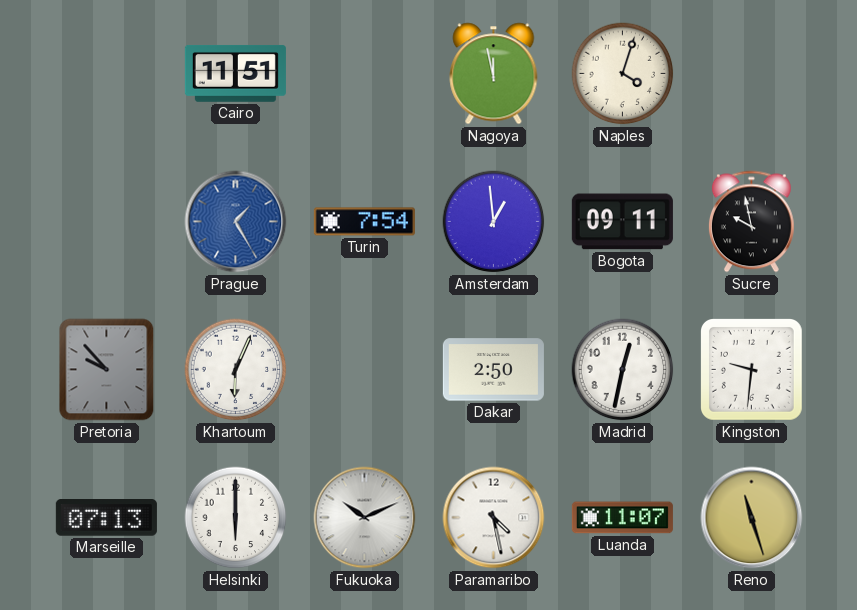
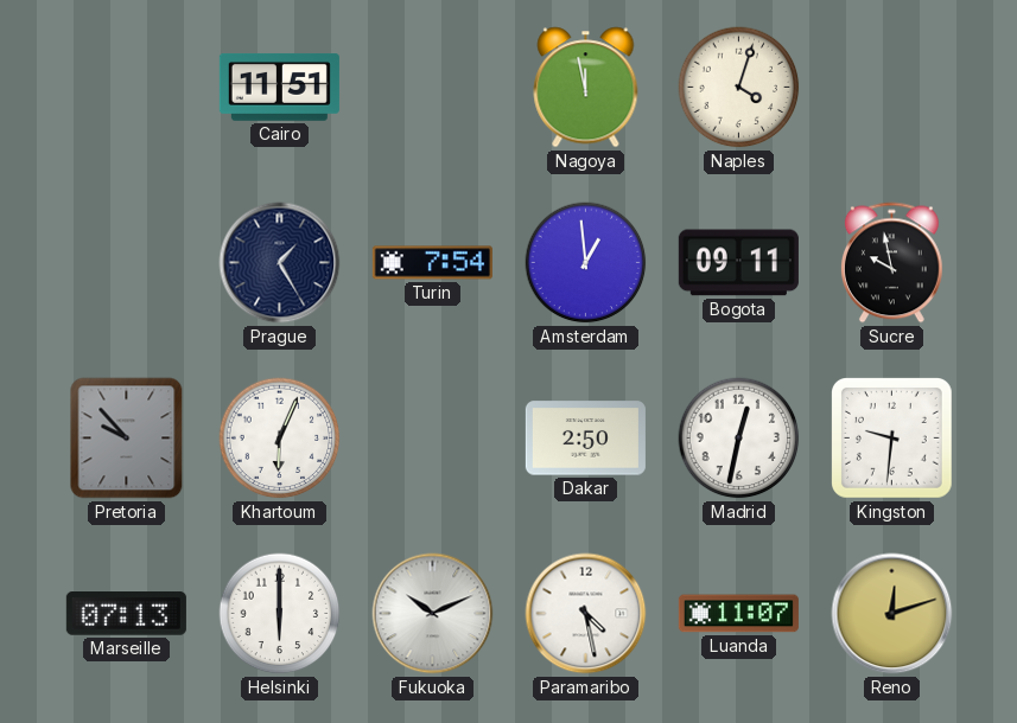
Prague dial: blue -> navy
Reno: 11:27 -> 12:12
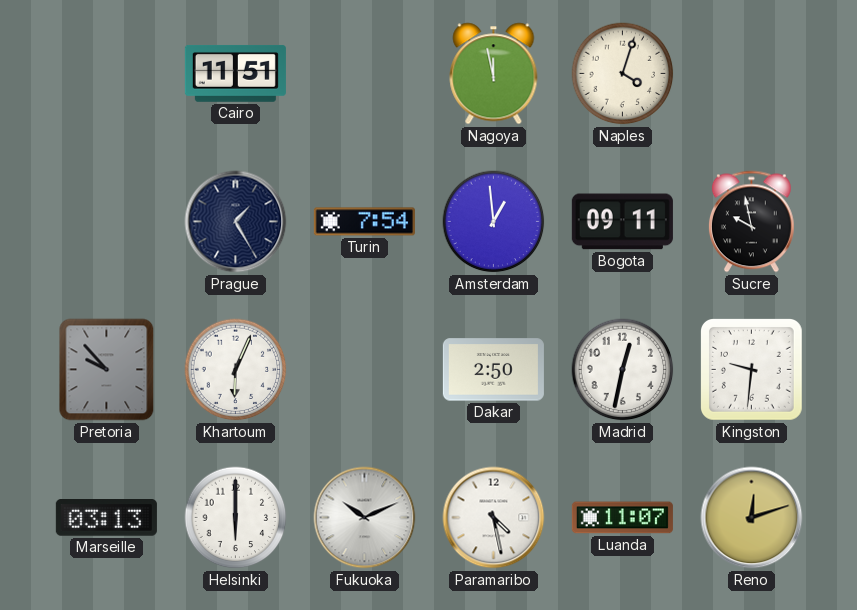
Marseille: 07:13 -> 03:13
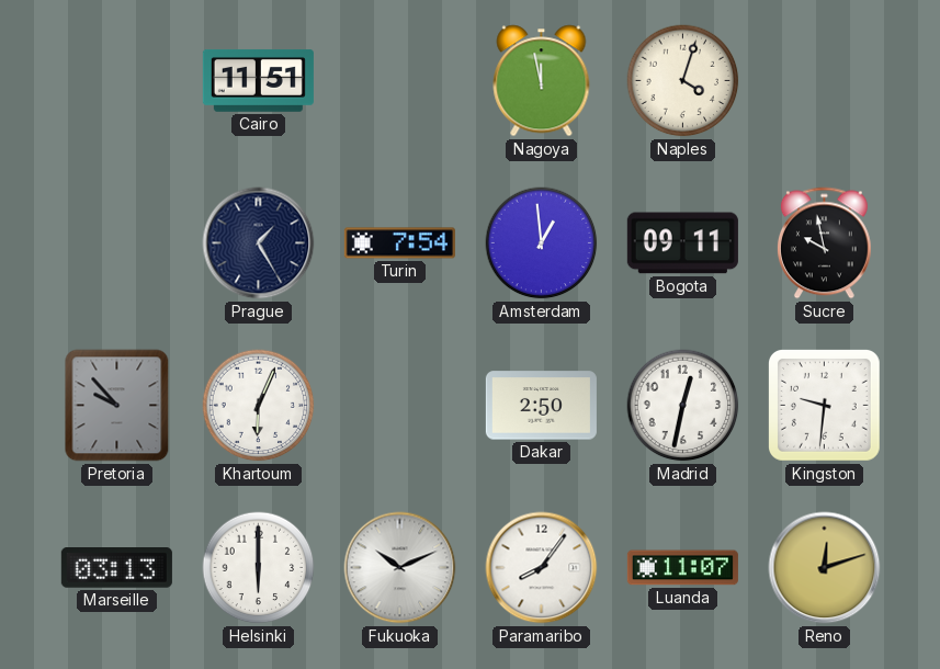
Paramaribo: 4:28 -> 8:06
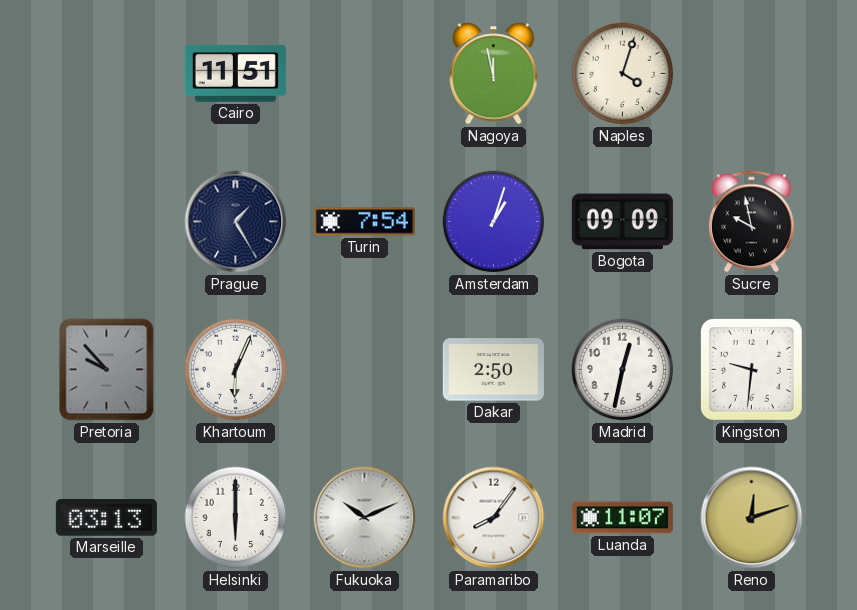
Amsterdam: 12:59 -> 1:03
Bogota: 09:11 -> 09:09
